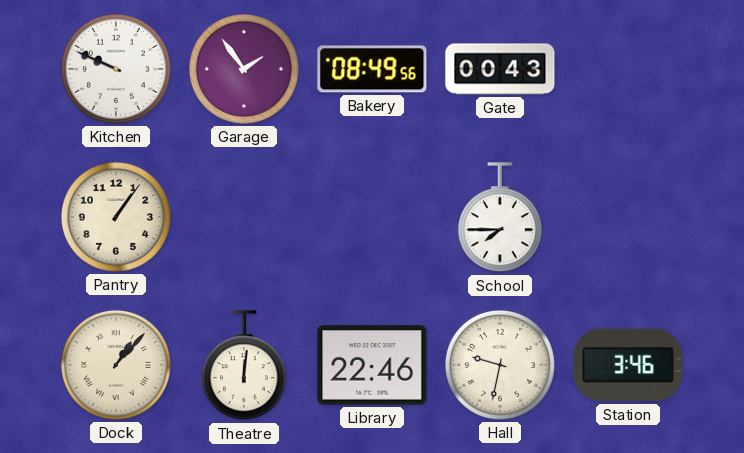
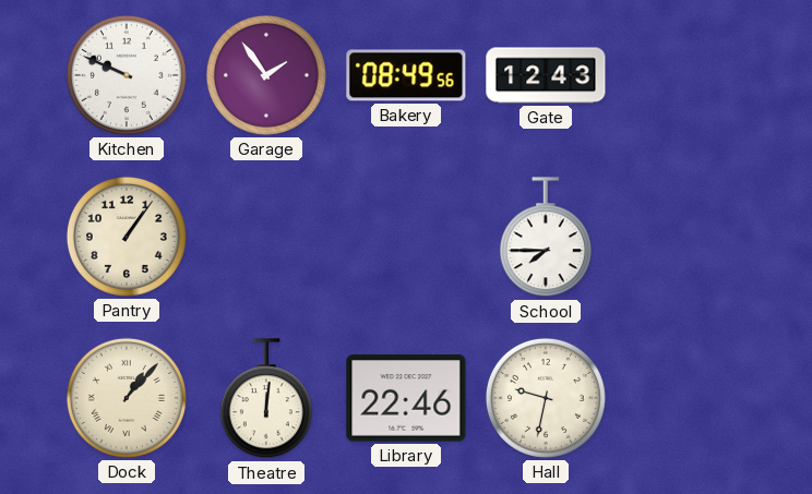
Gate: 00:43 -> 12:43
Station: 3:46 -> none
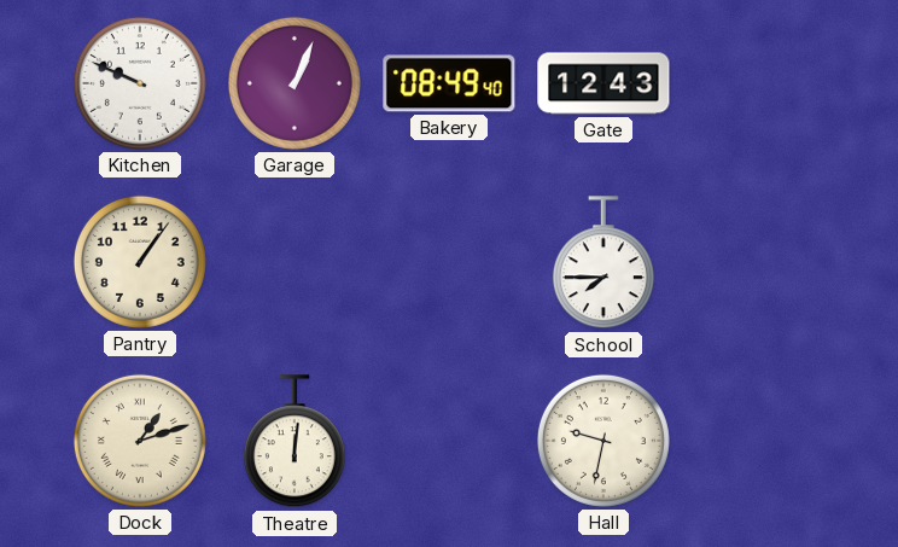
Garage: 1:54 -> 1:04
Bakery: 08:49:56 -> 08:49:40
Dock: 1:07 -> 1:12
Library: 22:46 -> none
